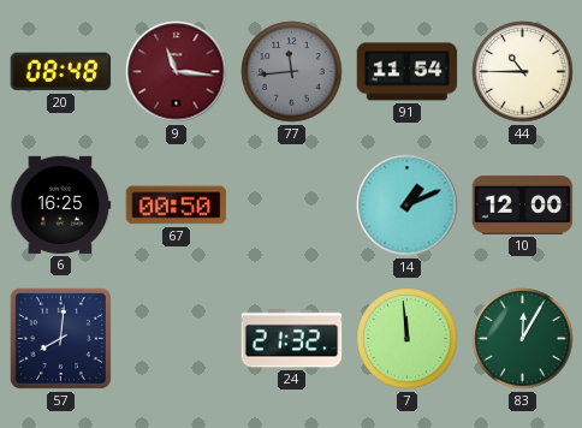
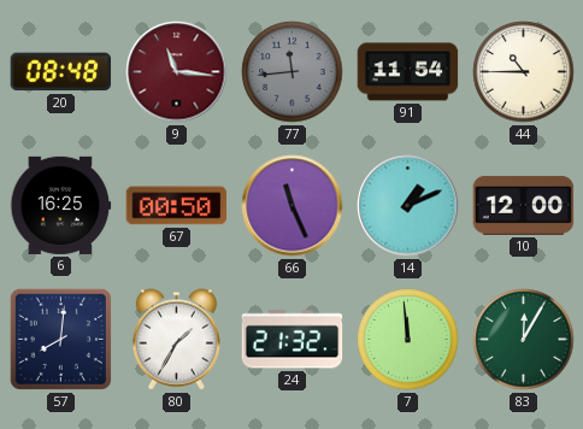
66: none -> 11:26
80: none -> 1:35
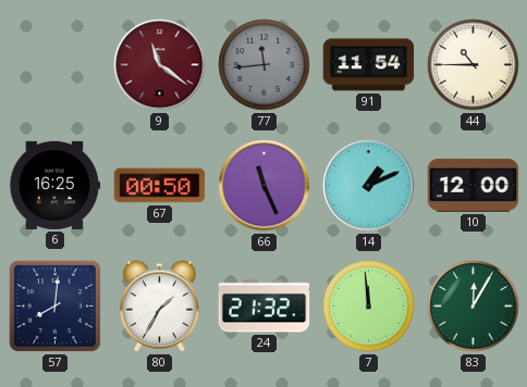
20: 08:48 -> none
9: 11:16 -> 11:21
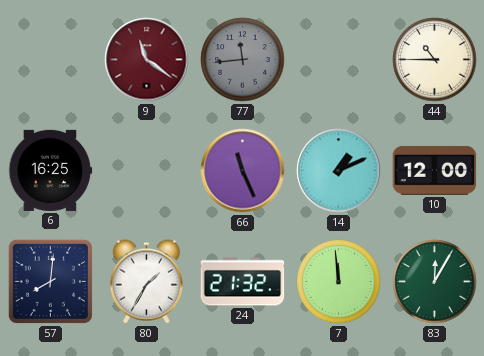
91: 11:54 -> none
67: 00:50 -> none
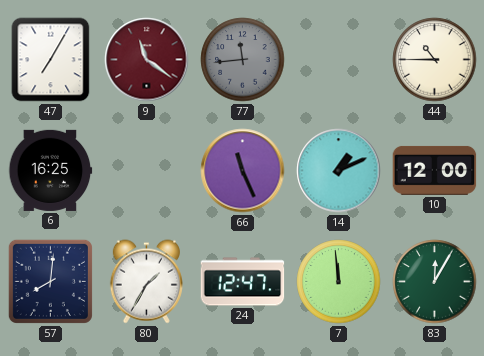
47: none -> 7:05
24: 21:32 -> 12:47
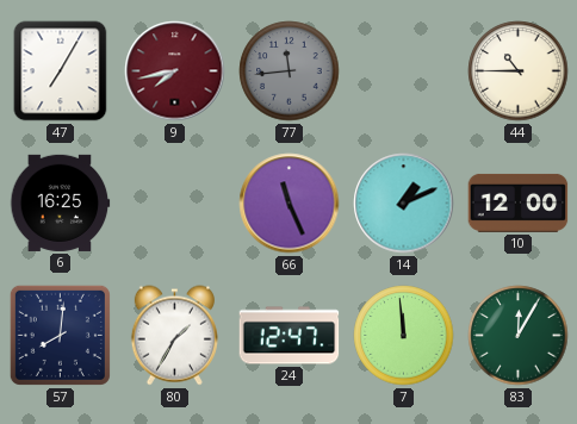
9: 11:21 -> 7:43
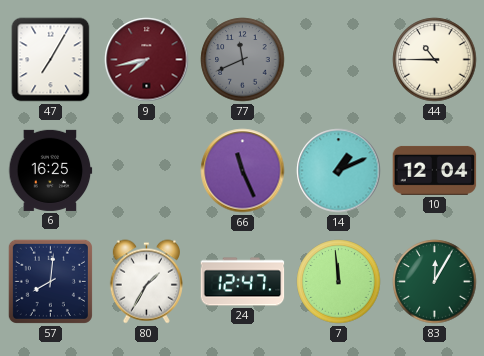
77: 11:44 -> 11:41
10: 12:00 -> 12:04
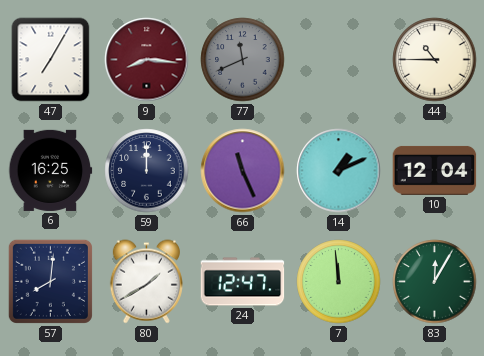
9: 7:43 -> 8:16
59: none -> 12:00
80: 1:35 -> 1:40
